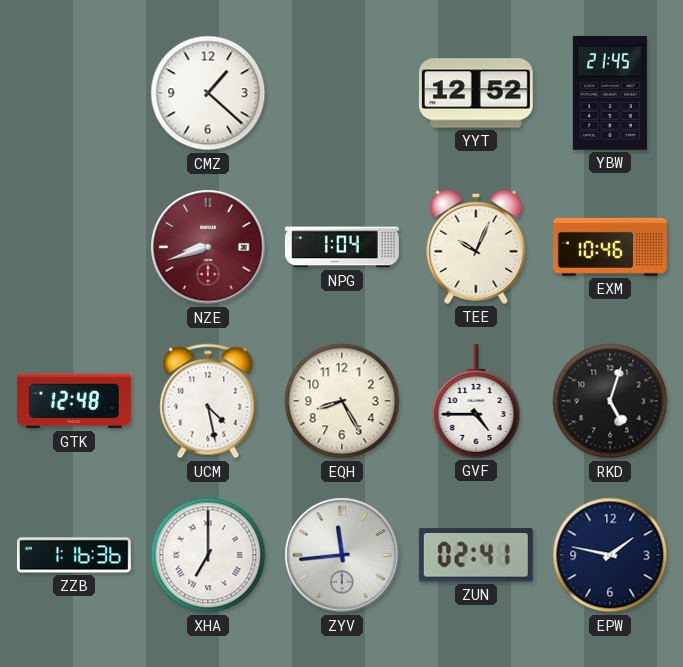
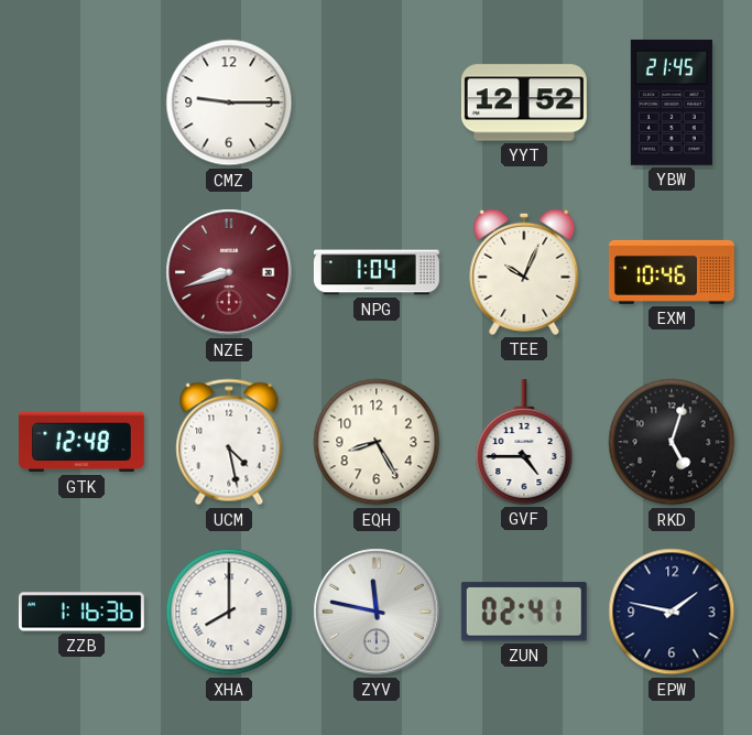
CMZ: 1:22 -> 9:15
XHA: 7:00 -> 8:00
ZYV: 11:44 -> 11:47
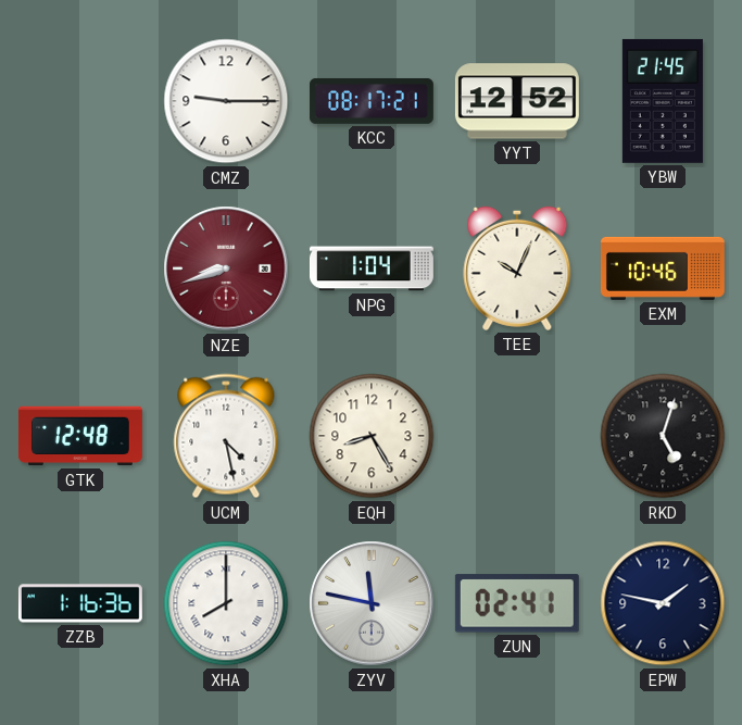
KCC: none -> 08:17
GVF: 4:45 -> none
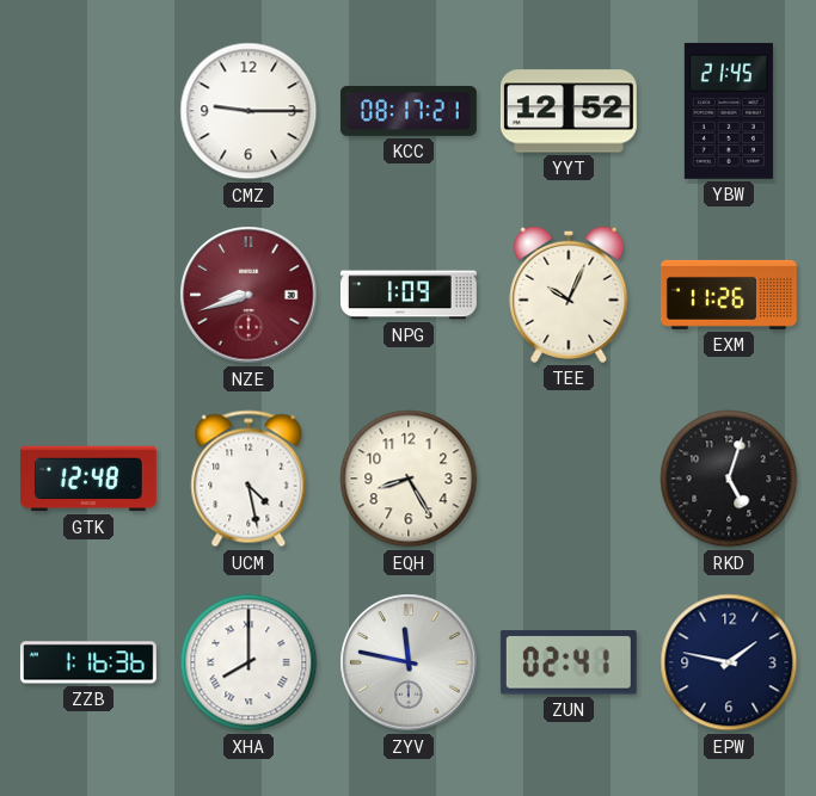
NPG: 1:04 -> 1:09
EXM: 10:46 -> 11:26
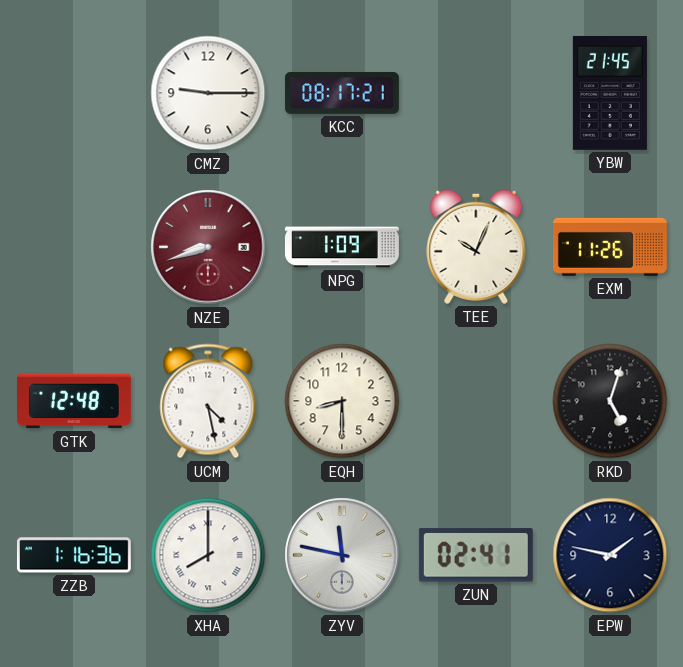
YYT: 12:52 -> none
EQH: 8:25 -> 8:30
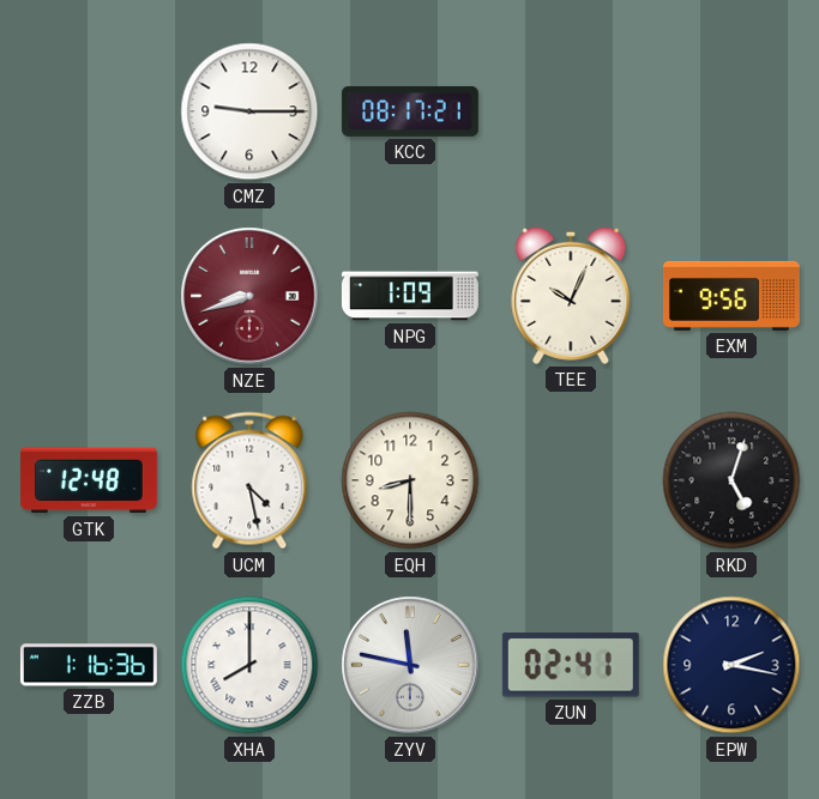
YBW: 21:45 -> none
EXM: 11:26 -> 9:56
EPW: 1:47 -> 2:17
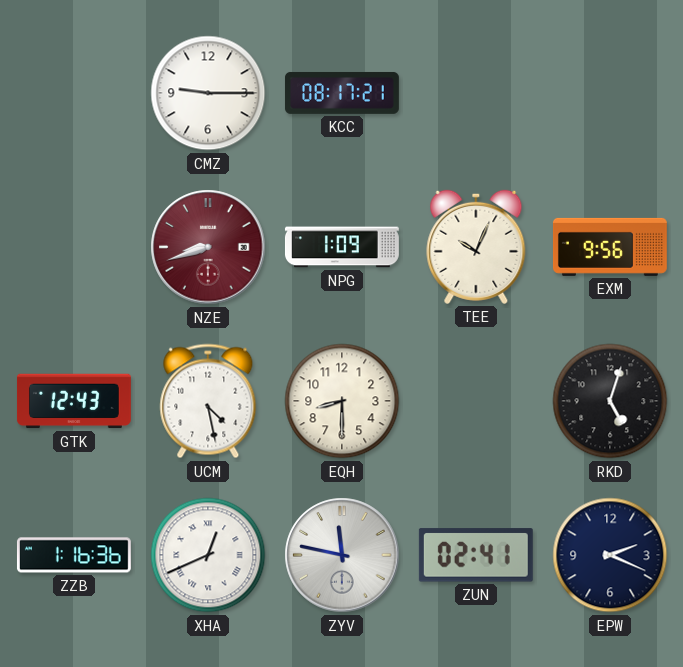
GTK: 12:48 -> 12:43
XHA: 8:00 -> 12:41
EPW: 2:17 -> 2:19
